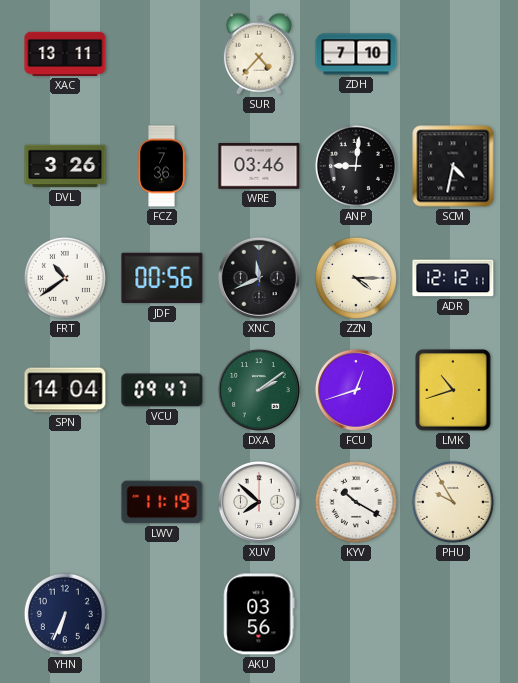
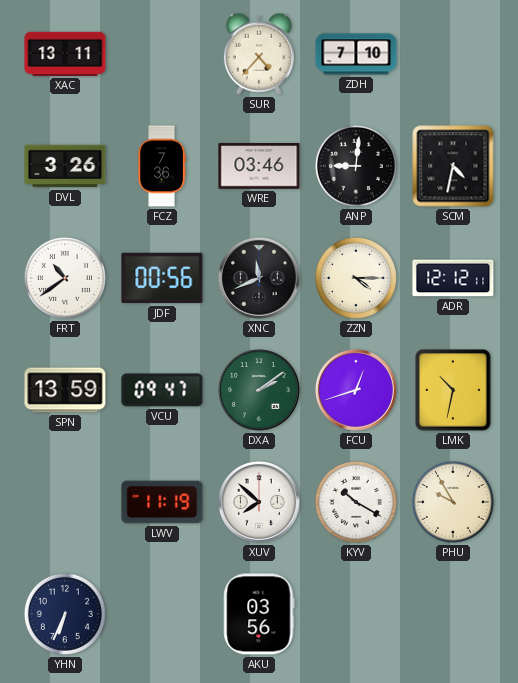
SPN: 14:04 -> 13:59
LMK: 10:42 -> 10:32
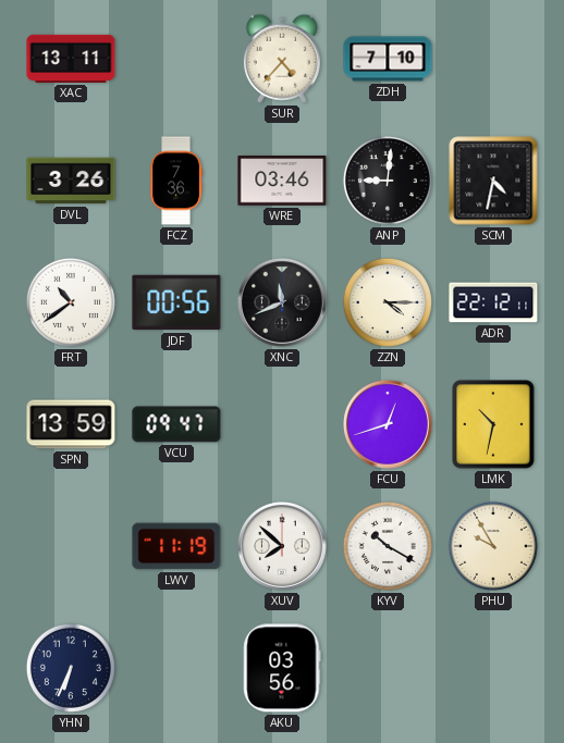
ADR: 12:12 -> 22:12
DXA: 2:09 -> none
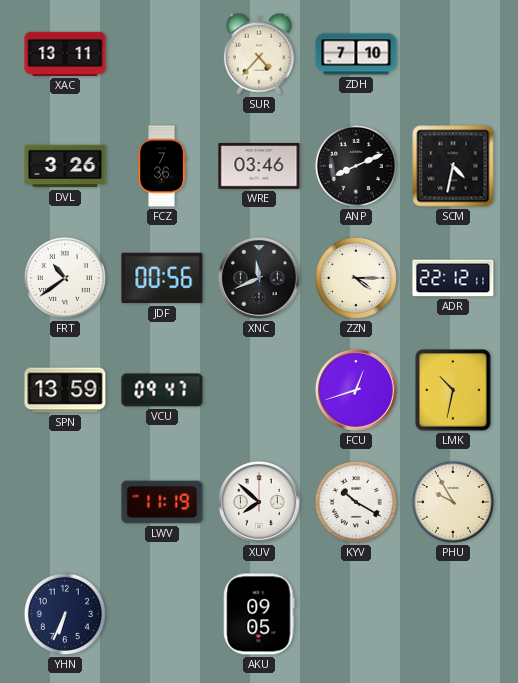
ANP: 9:01 -> 8:11
AKU: 03:56 -> 09:05
